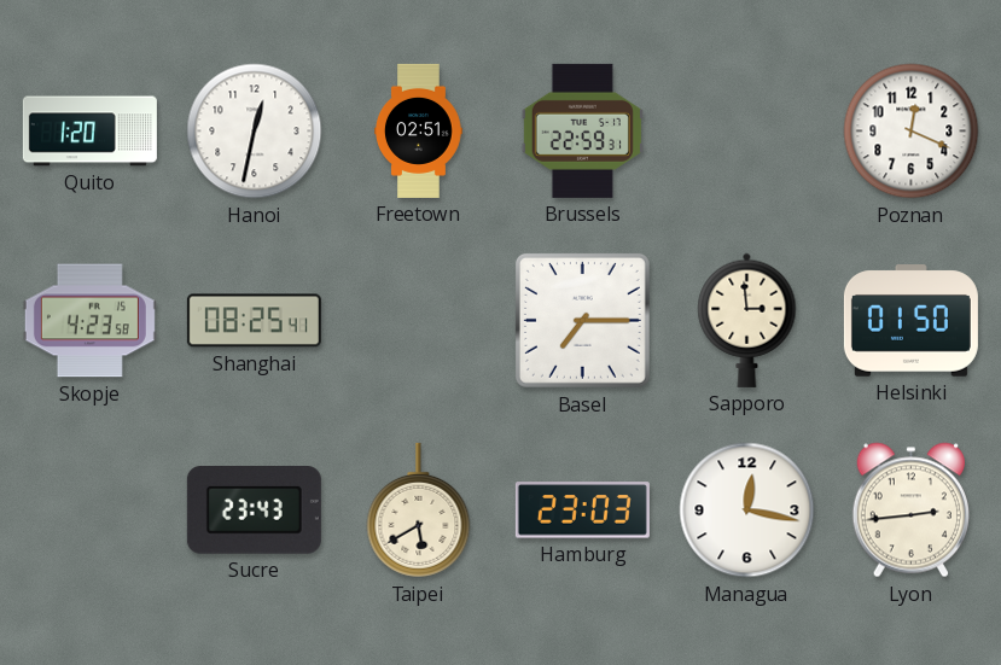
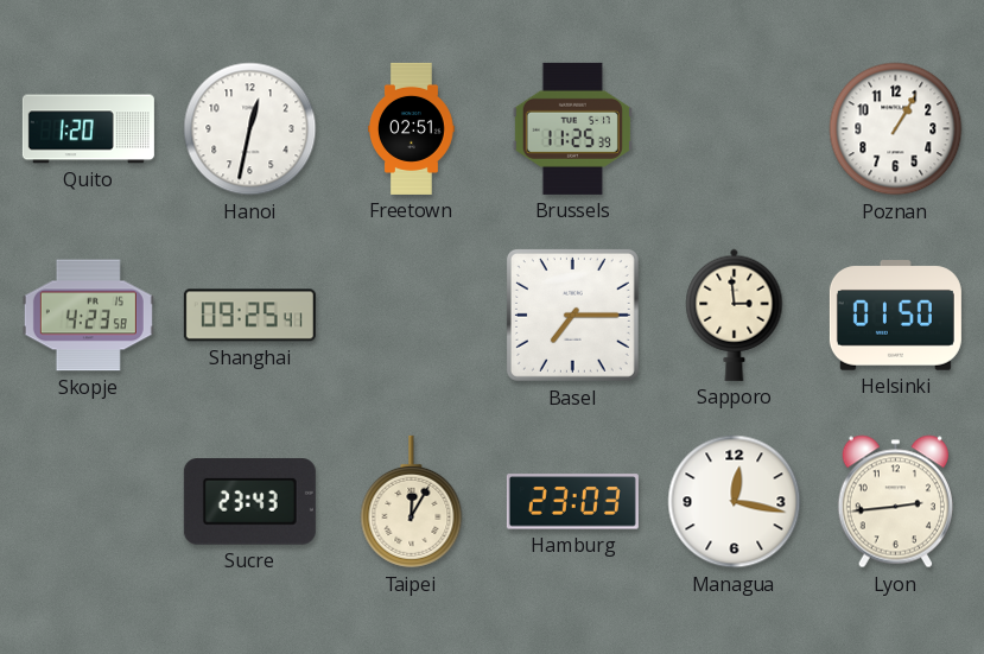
Brussels: 22:59 -> 11:25
Poznan: 12:19 -> 1:05
Shanghai: 08:25 -> 09:25
Taipei: 5:40 -> 12:05
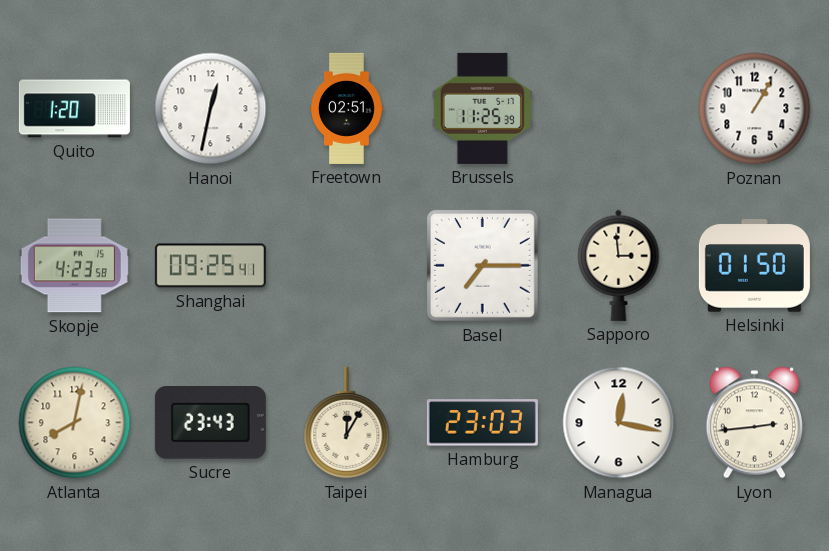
Atlanta: none -> 8:02
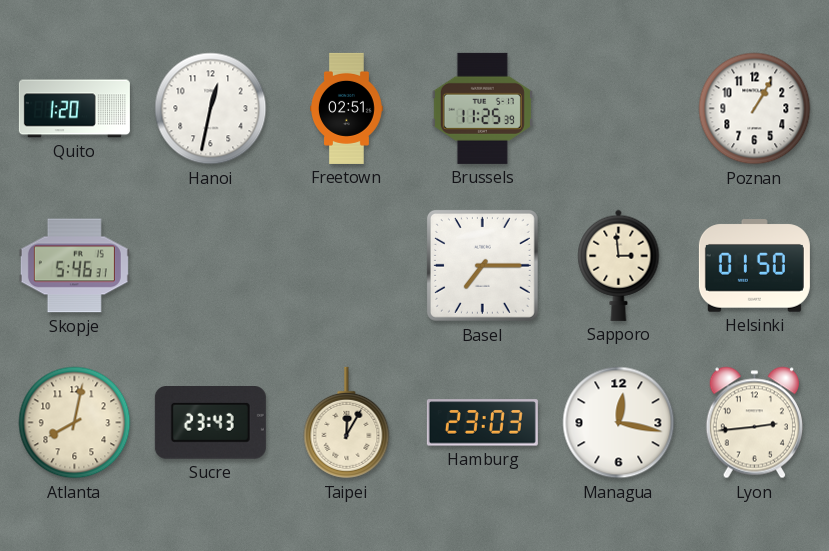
Skopje: 4:23 -> 5:46
Shanghai: 09:25 -> none
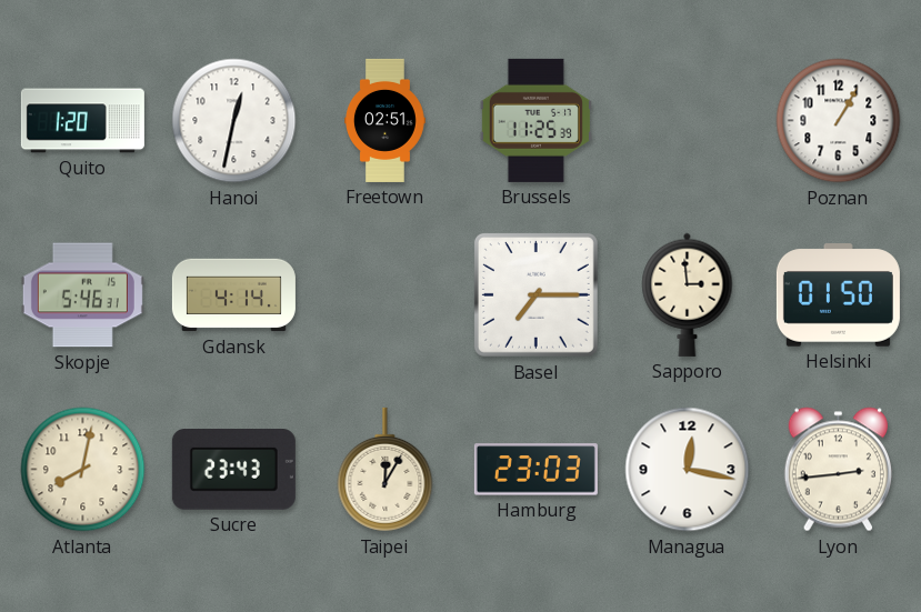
Gdansk: none -> 4:14
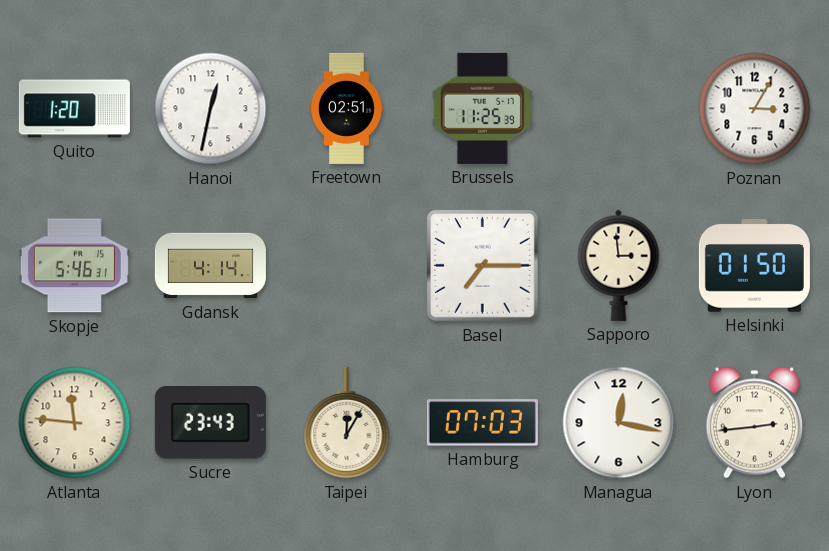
Poznan: 1:05 -> 3:05
Atlanta: 8:02 -> 11:46
Hamburg: 23:03 -> 07:03
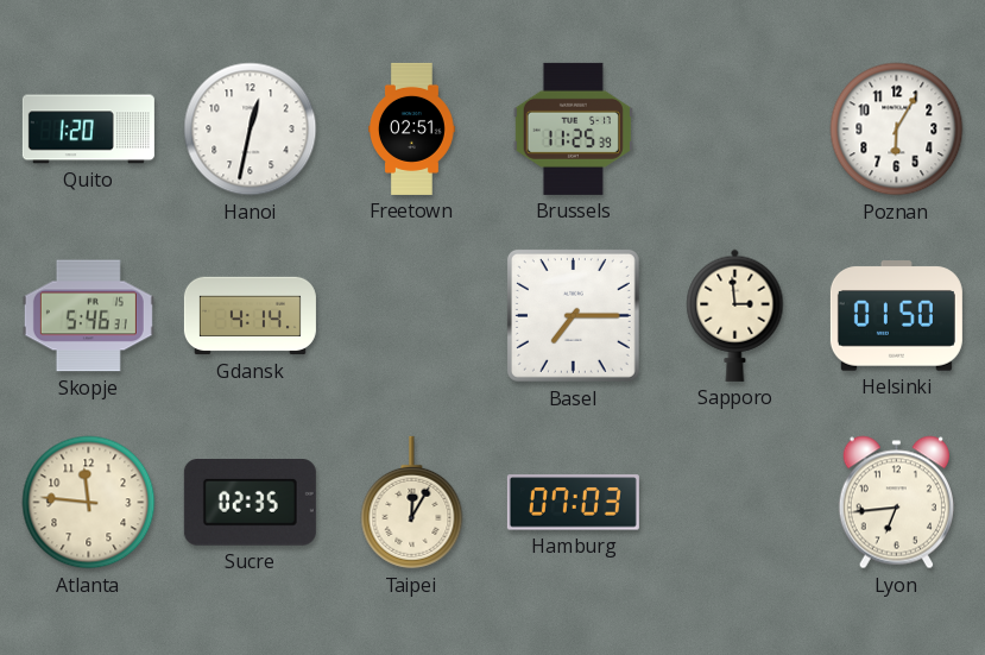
Poznan: 3:05 -> 6:05
Sucre: 23:43 -> 02:35
Managua: 12:17 -> none
Lyon: 2:44 -> 6:44
